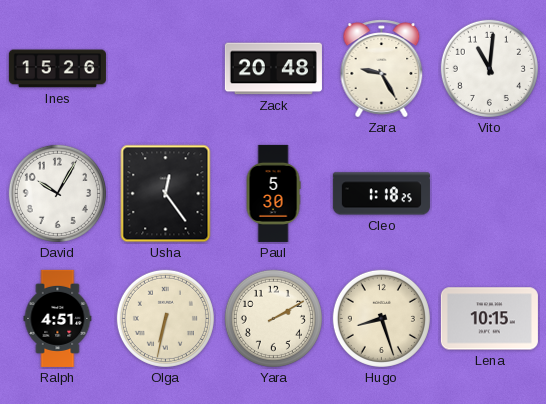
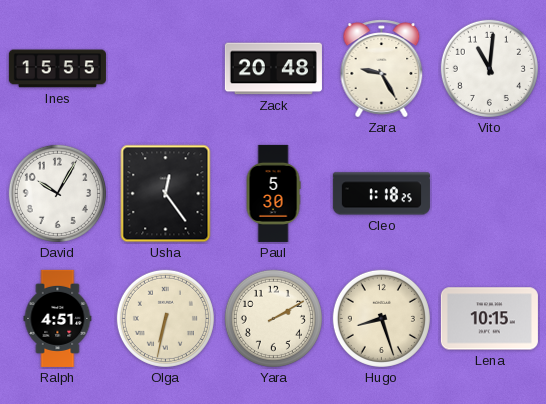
Ines: 15:26 -> 15:55
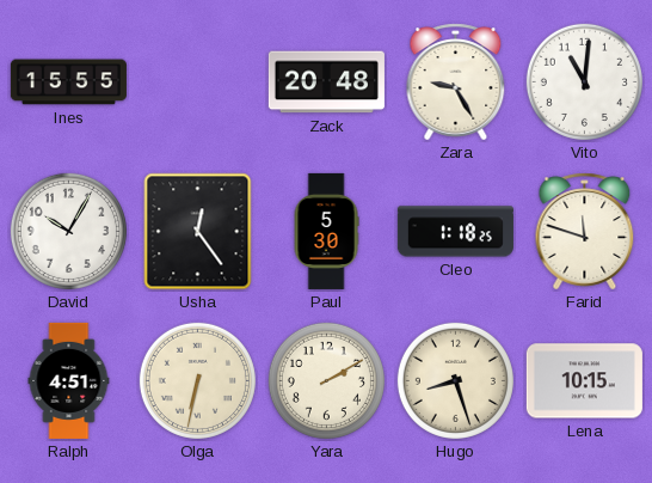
Farid: none -> 11:48
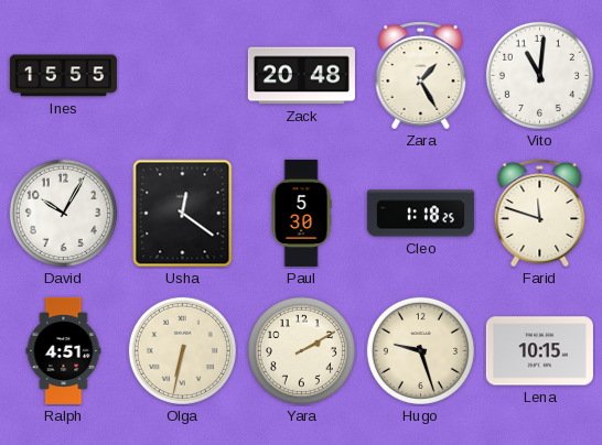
Zara: 9:25 -> 1:25
Usha: 12:24 -> 12:21
Hugo: 8:27 -> 9:27
